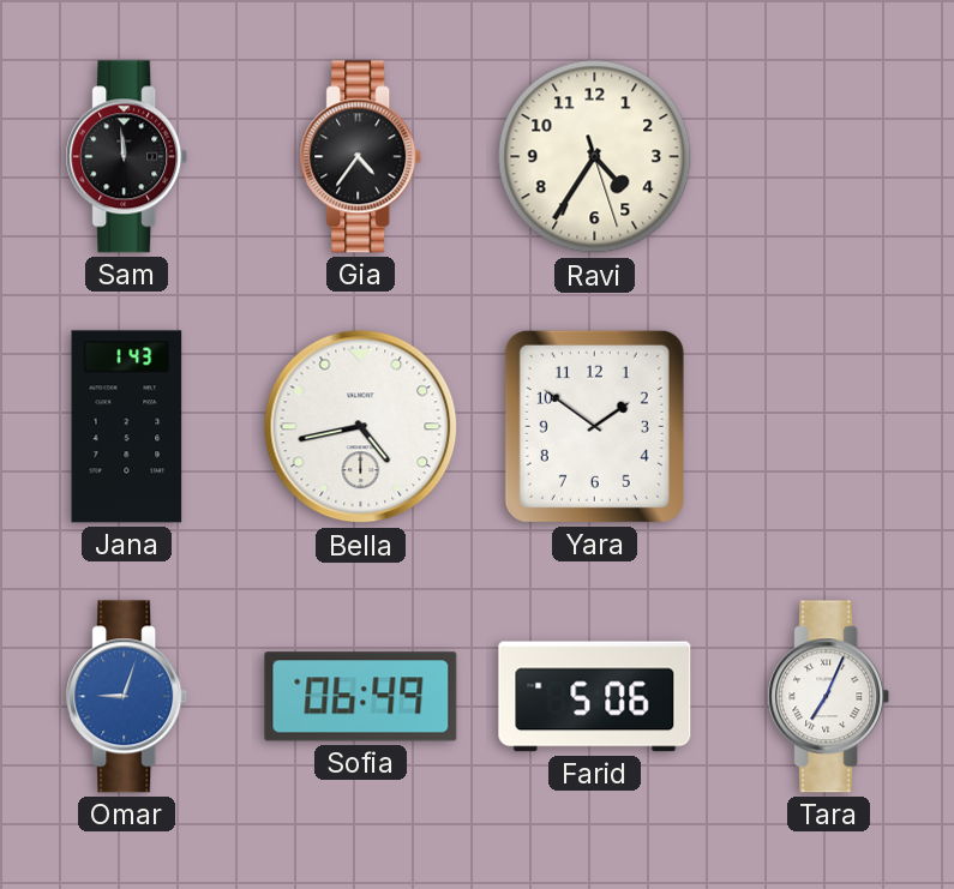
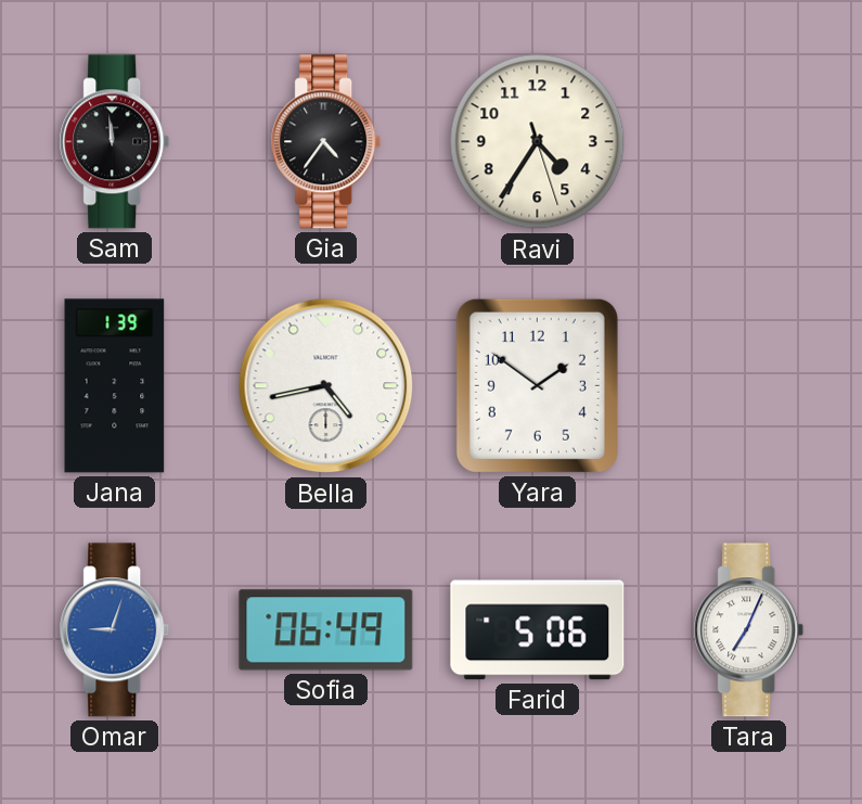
Jana: 1:43 -> 1:39
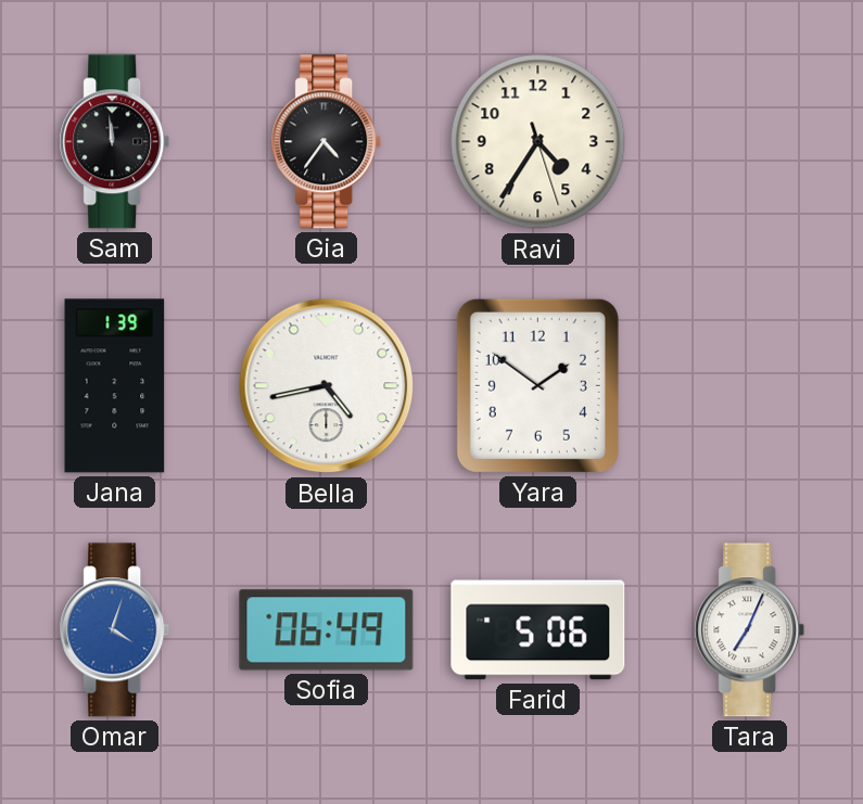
Omar: 9:03 -> 4:03
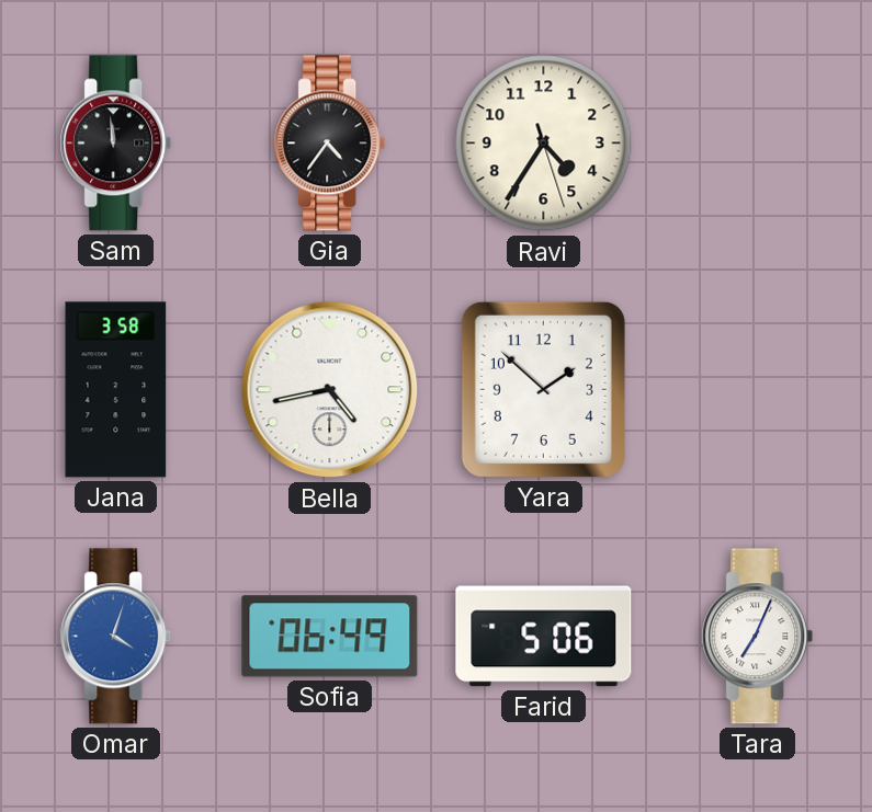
Jana: 1:39 -> 3:58
Yara: 1:51 -> 1:52
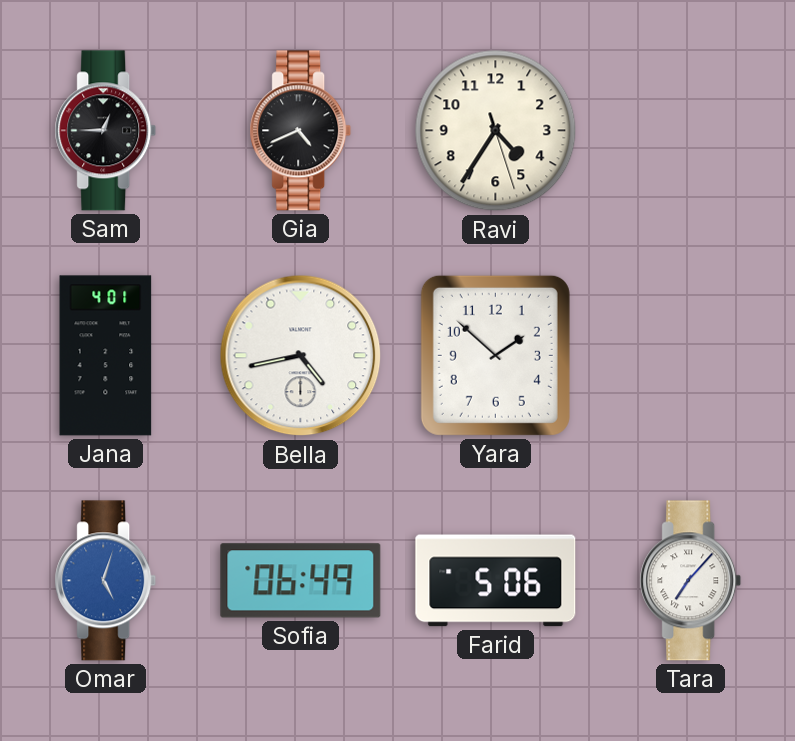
Sam: 11:59 -> 12:45
Gia: 4:36 -> 4:41
Jana: 3:58 -> 4:01
Omar: 4:03 -> 5:03
Tara: 7:04 -> 7:07
